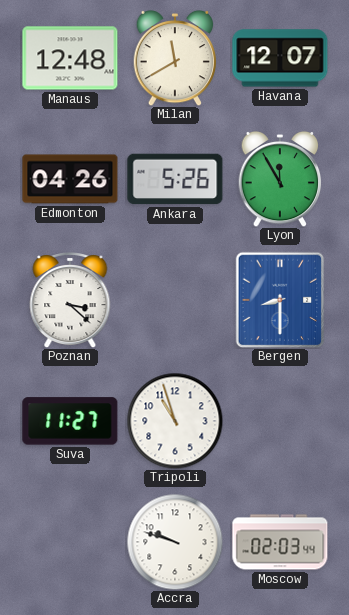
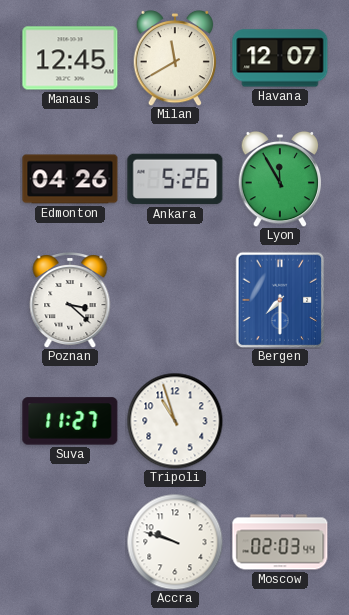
Manaus: 12:48 -> 12:45
Bergen: 8:30 -> 7:30
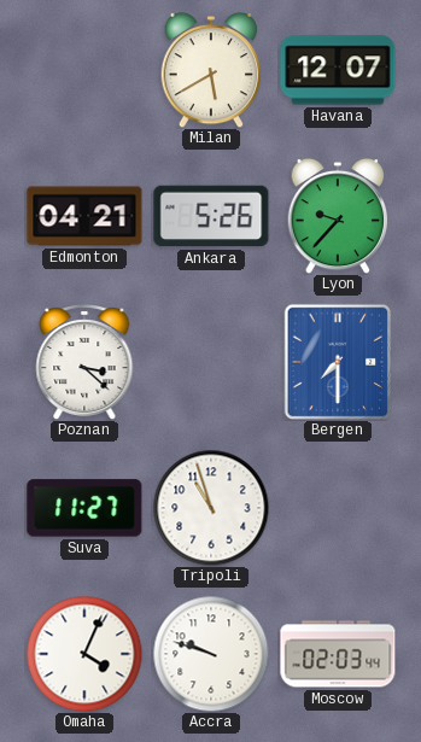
Manaus: 12:45 -> none
Milan: 11:40 -> 5:40
Edmonton: 04:26 -> 04:21
Lyon: 11:55 -> 9:37
Omaha: none -> 4:04
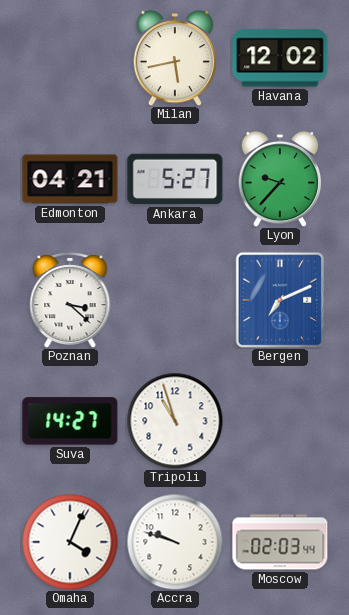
Milan: 5:40 -> 5:43
Havana: 12:07 -> 12:02
Ankara: 5:26 -> 5:27
Bergen: 7:30 -> 7:11
Suva: 11:27 -> 14:27
